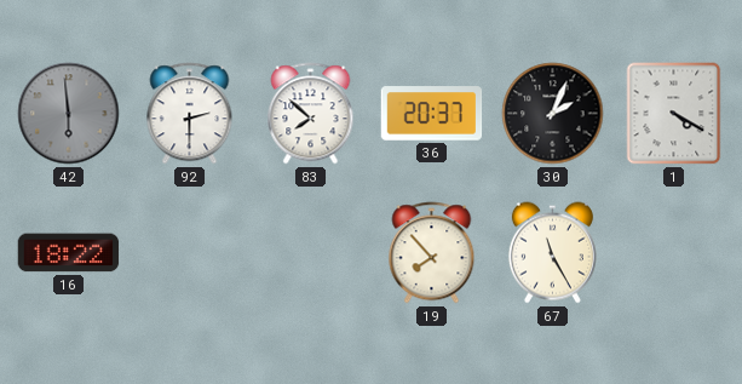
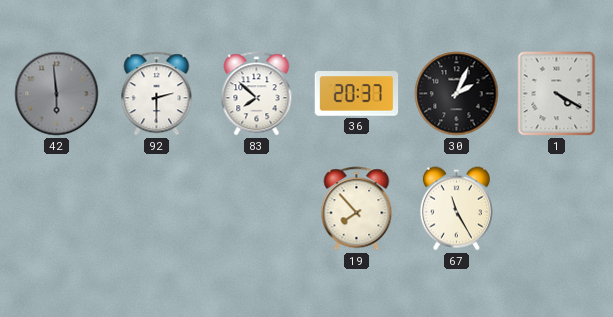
16: 18:22 -> none
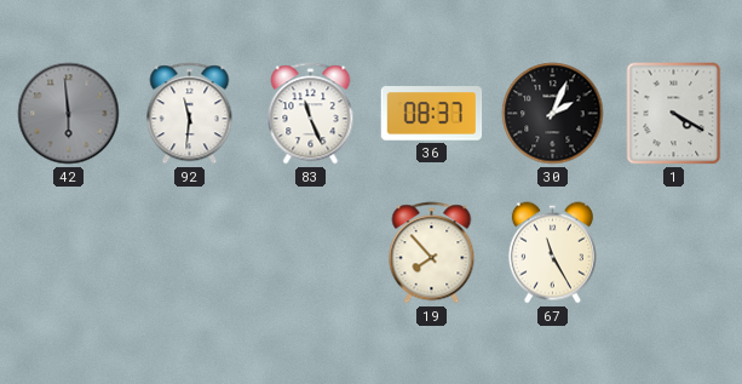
92: 2:30 -> 11:31
83: 7:52 -> 11:26
36: 20:37 -> 08:37
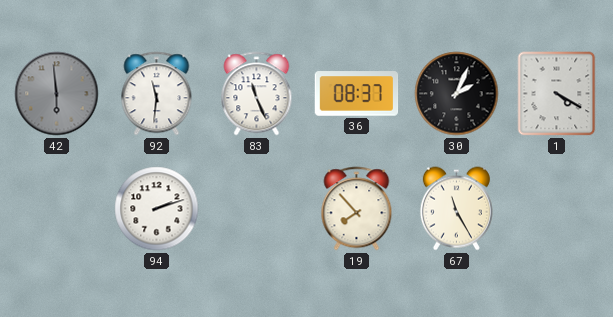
94: none -> 2:12
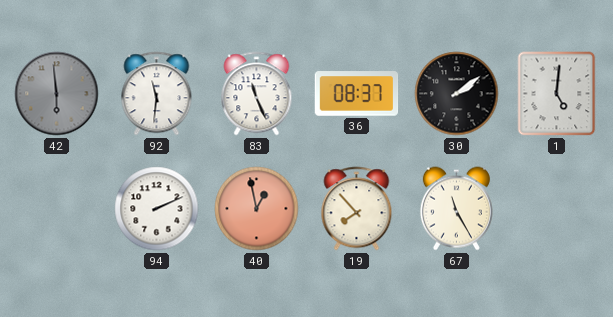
30: 2:04 -> 2:09
1: 4:20 -> 5:01
94: 2:12 -> 2:11
40: none -> 12:58
